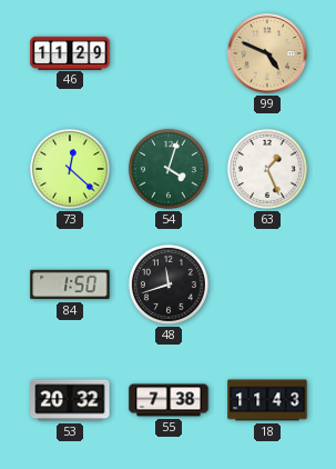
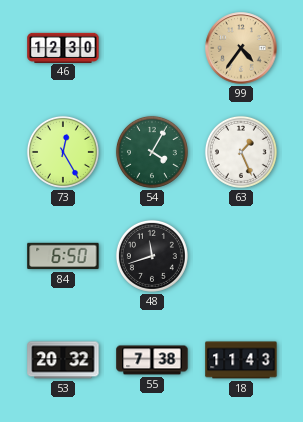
46: 11:29 -> 12:30
99: 4:49 -> 4:36
73: 12:22 -> 12:25
54: 4:03 -> 4:05
84: 1:50 -> 6:50
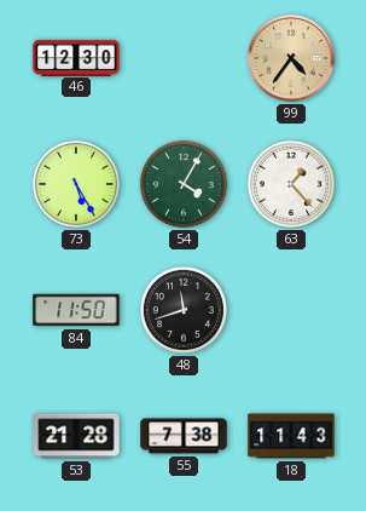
73: 12:25 -> 5:25
63: 1:26 -> 1:23
84: 6:50 -> 11:50
53: 20:32 -> 21:28
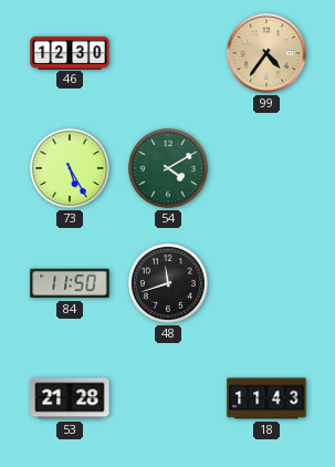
54: 4:05 -> 4:10
63: 1:23 -> none
55: 7:38 -> none
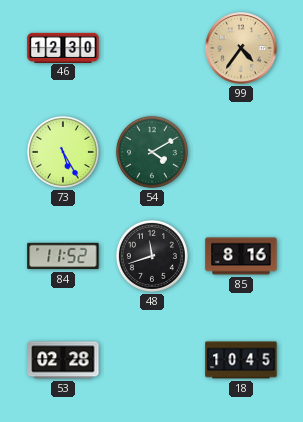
84: 11:50 -> 11:52
85: none -> 8:16
53: 21:28 -> 02:28
18: 11:43 -> 10:45
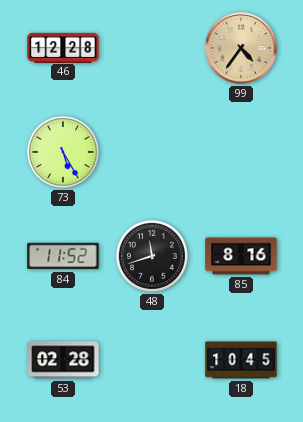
46: 12:30 -> 12:28
54: 4:10 -> none
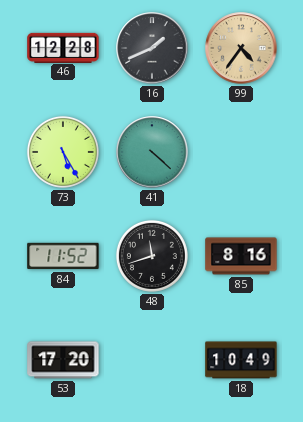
16: none -> 1:41
41: none -> 4:22
53: 02:28 -> 17:20
18: 10:45 -> 10:49
